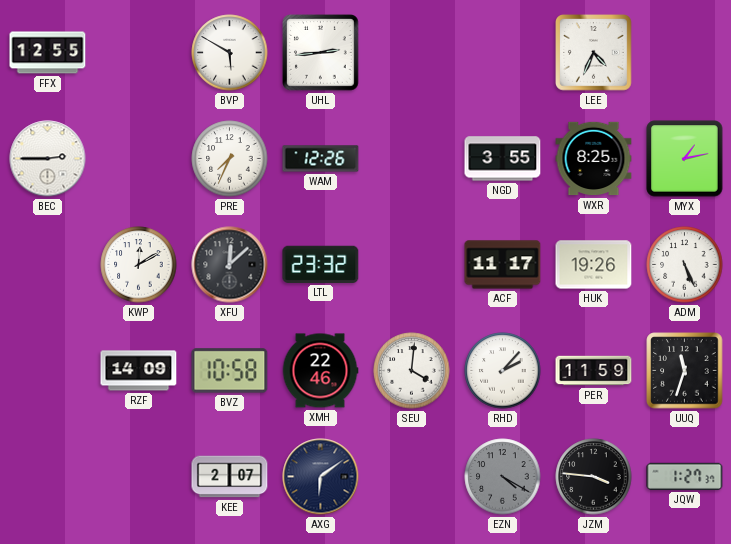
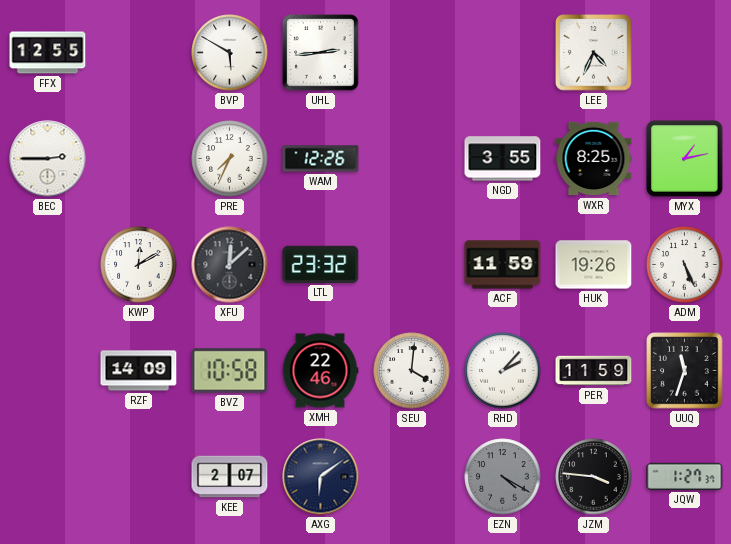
ACF: 11:17 -> 11:59
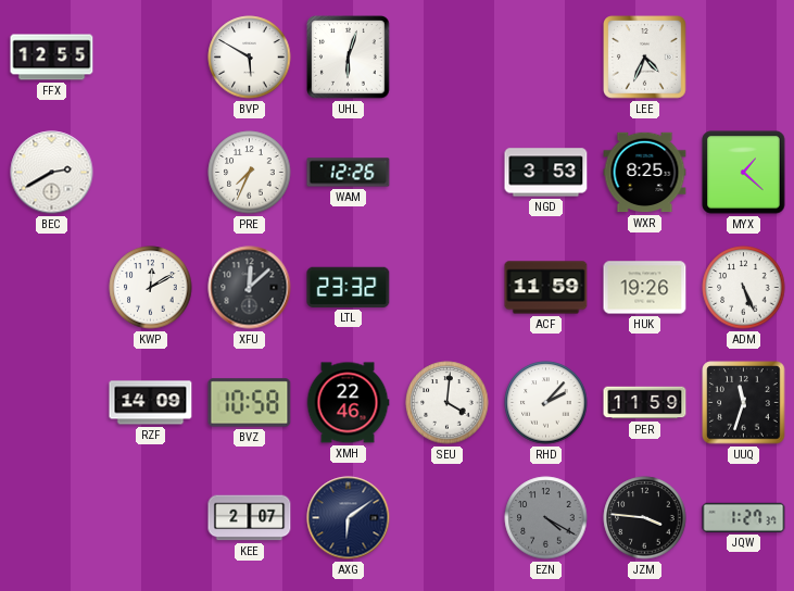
UHL: 2:44 -> 6:03
BEC: 2:45 -> 2:40
NGD: 3:55 -> 3:53
MYX: 1:13 -> 1:22
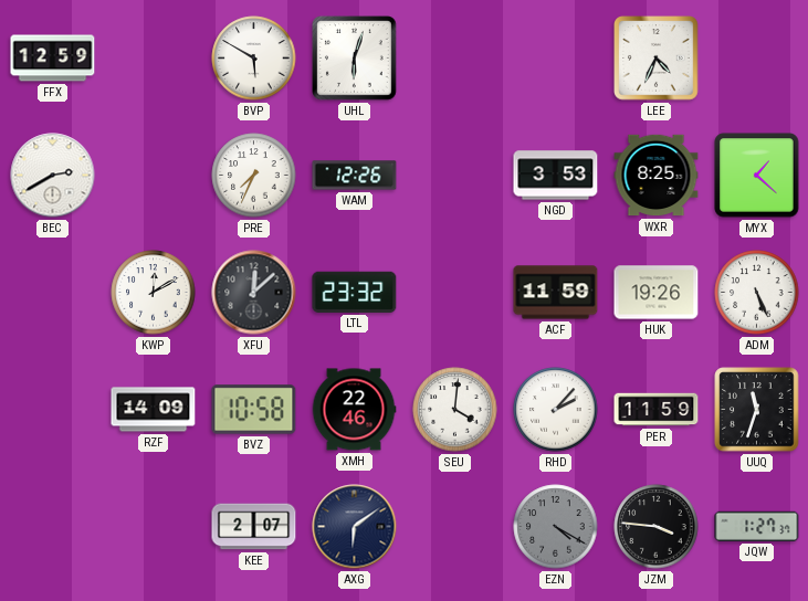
FFX: 12:55 -> 12:59
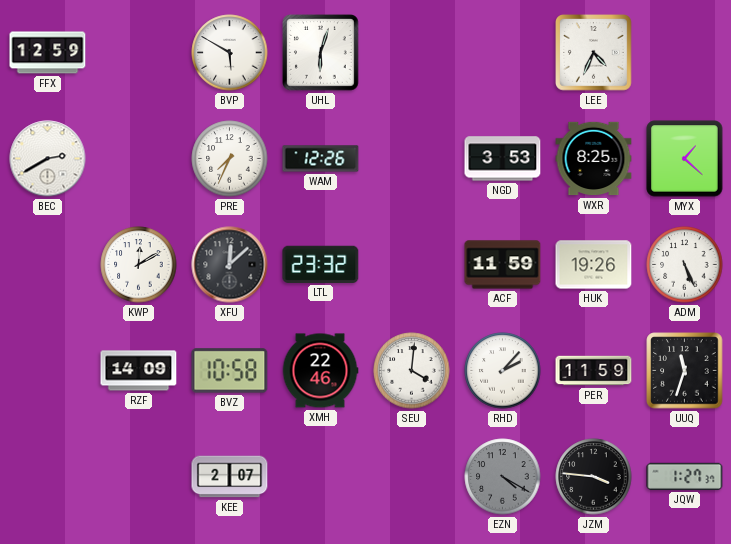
AXG: 6:09 -> none
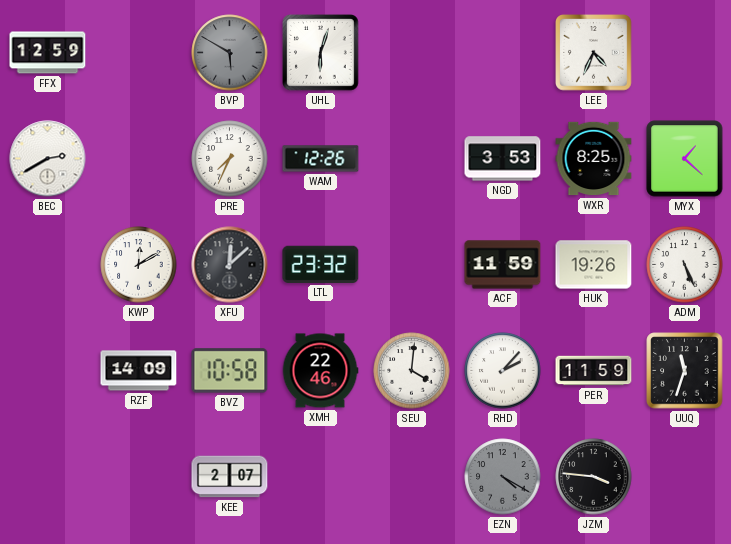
BVP dial: white -> grey
JQW: 1:27 -> none
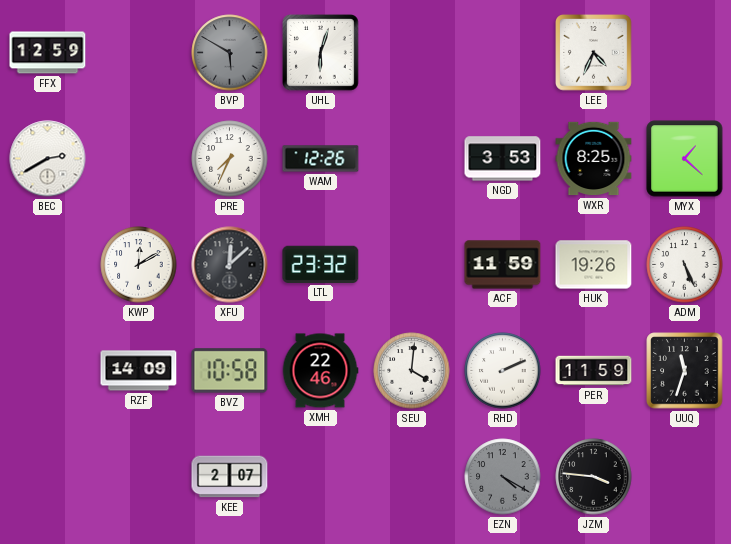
RHD: 2:07 -> 2:11
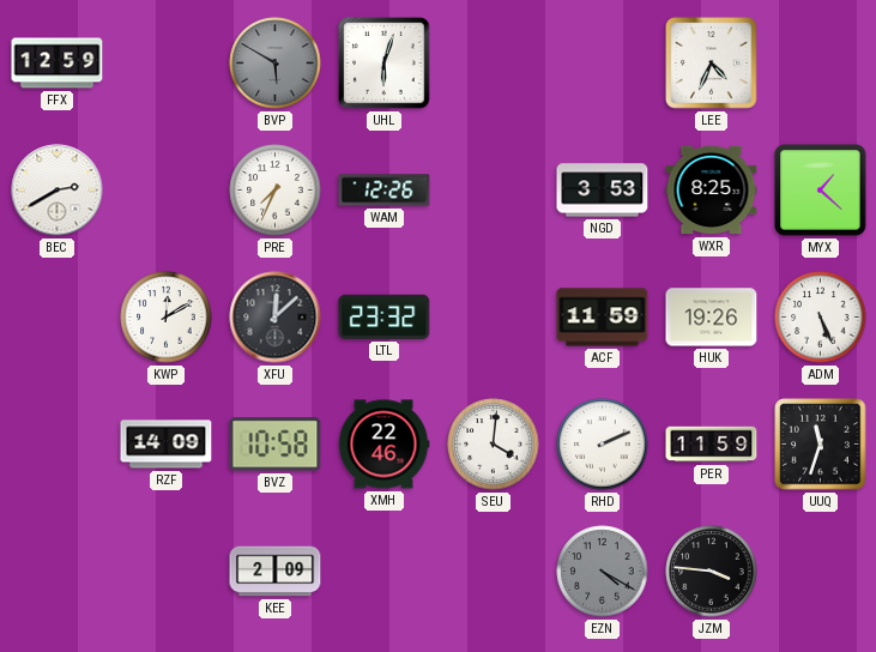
KEE: 2:07 -> 2:09
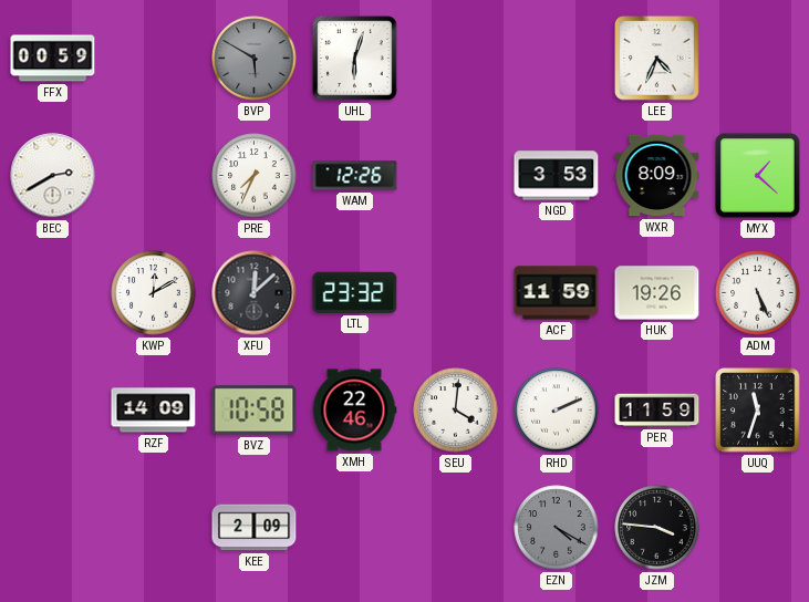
FFX: 12:59 -> 00:59
WXR: 8:25 -> 8:09
